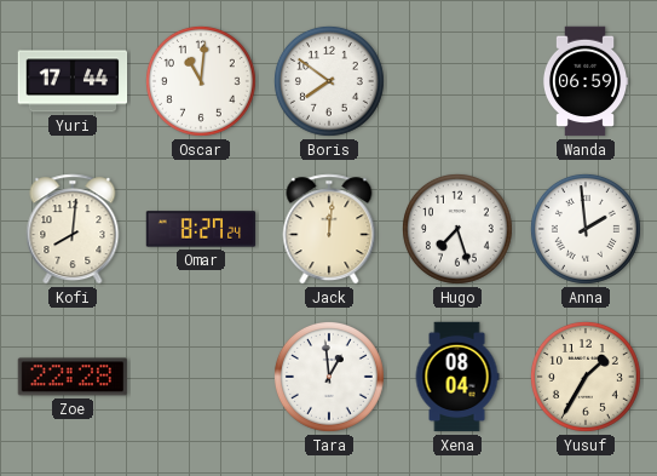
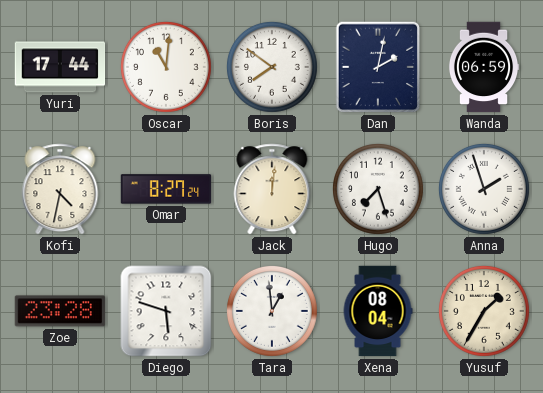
Dan: none -> 2:02
Kofi: 8:01 -> 4:32
Anna: 1:59 -> 1:57
Zoe: 22:28 -> 23:28
Diego: none -> 5:48
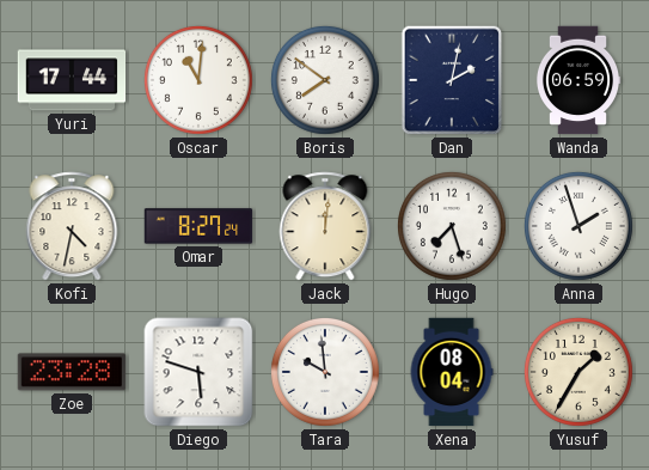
Tara: 12:59 -> 9:59
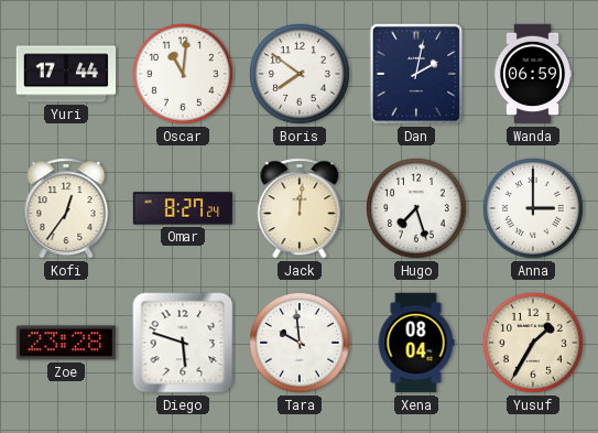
Kofi: 4:32 -> 12:36
Anna: 1:57 -> 3:00
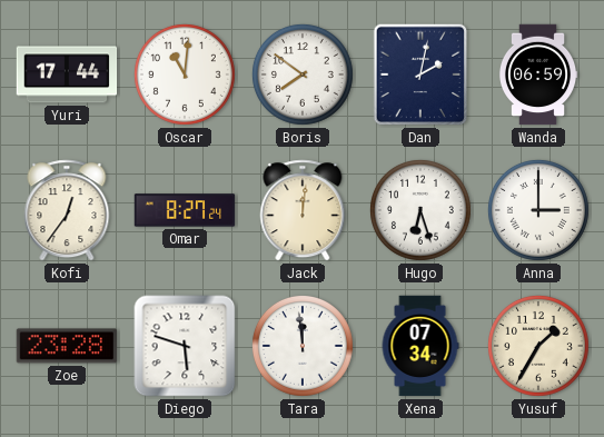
Hugo: 7:27 -> 6:27
Tara: 9:59 -> 11:59
Xena: 08:04 -> 07:34
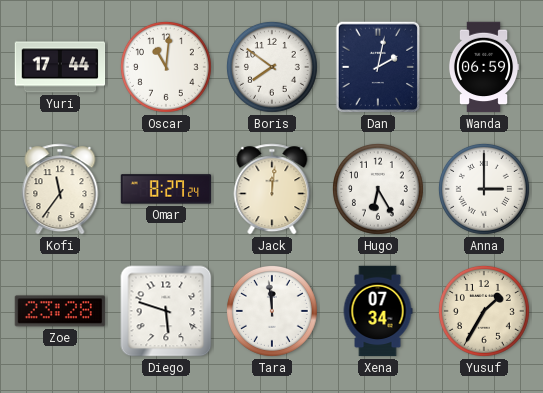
Kofi: 12:36 -> 11:36
Hugo: 6:27 -> 6:25
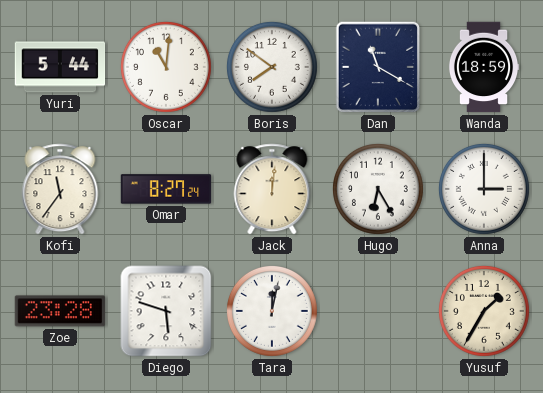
Yuri: 17:44 -> 5:44
Dan: 2:02 -> 11:20
Wanda: 06:59 -> 18:59
Tara: 11:59 -> 12:02
Xena: 07:34 -> none
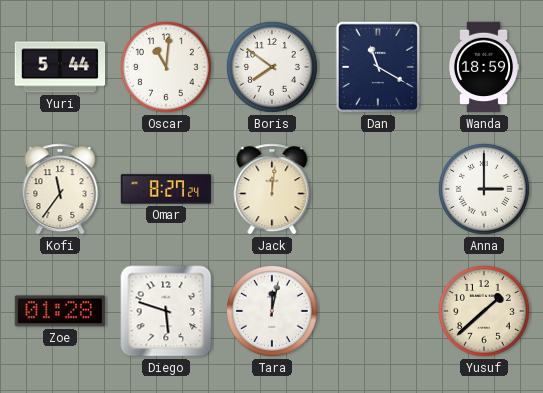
Hugo: 6:25 -> none
Zoe: 23:28 -> 01:28
Yusuf: 1:35 -> 1:38
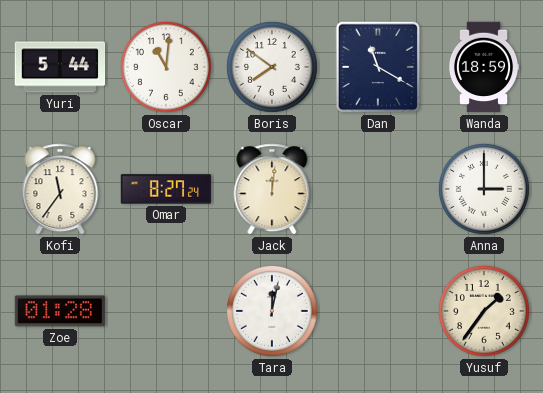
Diego: 5:48 -> none
Yusuf: 1:38 -> 1:36
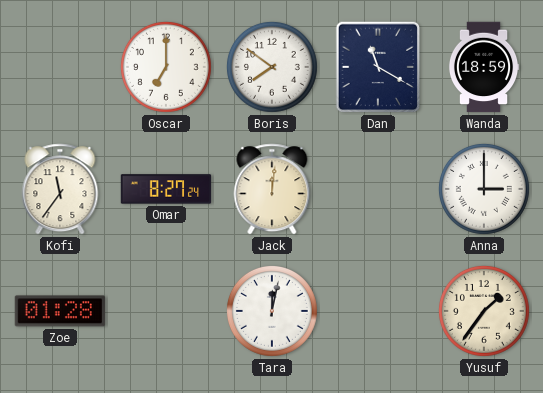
Yuri: 5:44 -> none
Oscar: 11:01 -> 7:00
